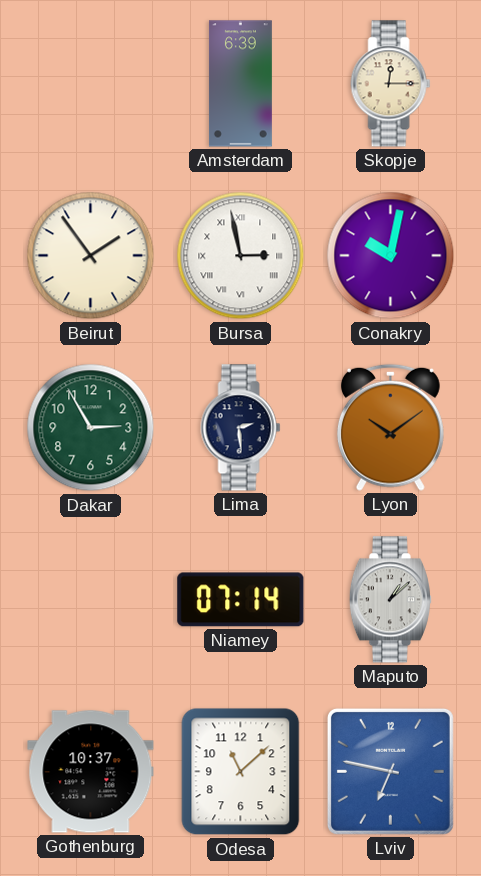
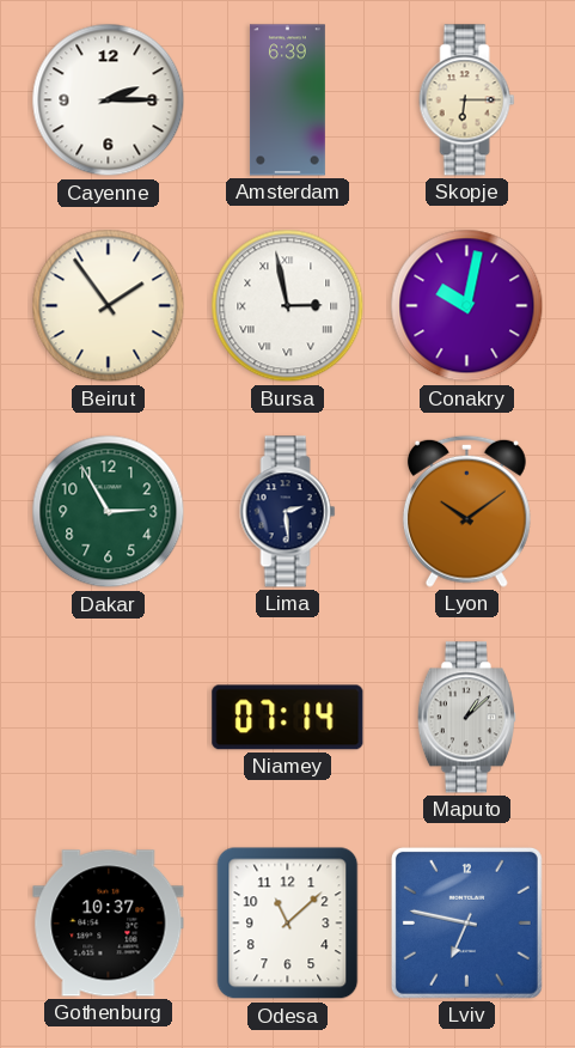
Cayenne: none -> 2:15
Skopje: 12:15 -> 6:15
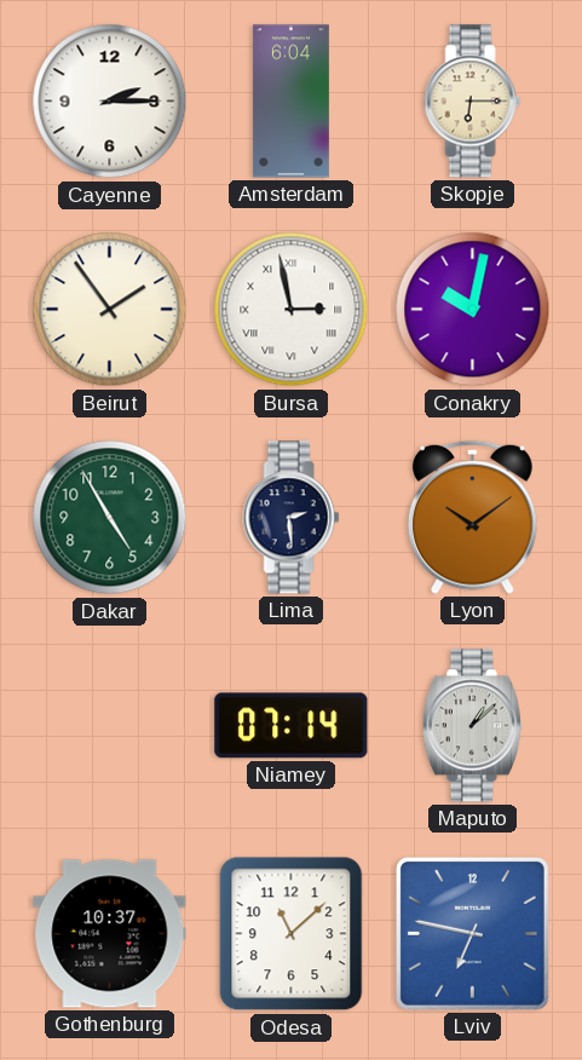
Amsterdam: 6:39 -> 6:04
Dakar: 2:55 -> 4:55
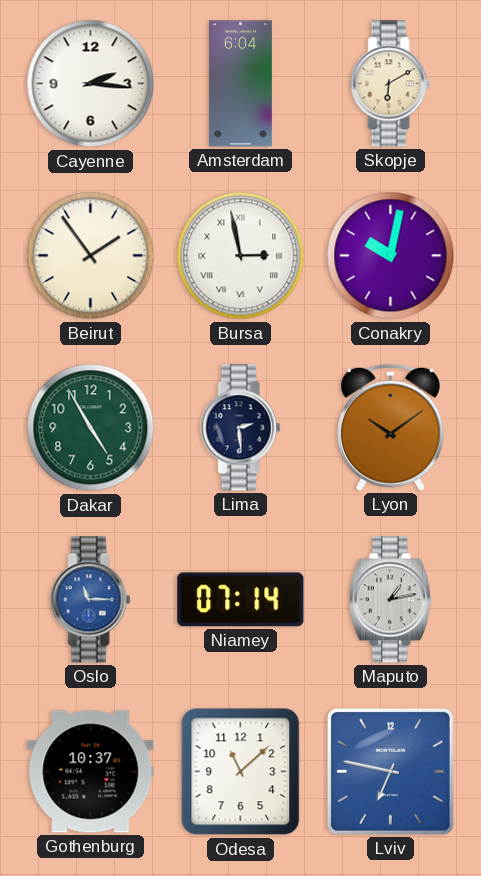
Cayenne: 2:15 -> 2:16
Skopje: 6:15 -> 6:10
Oslo: none -> 11:15
Maputo: 1:08 -> 1:13
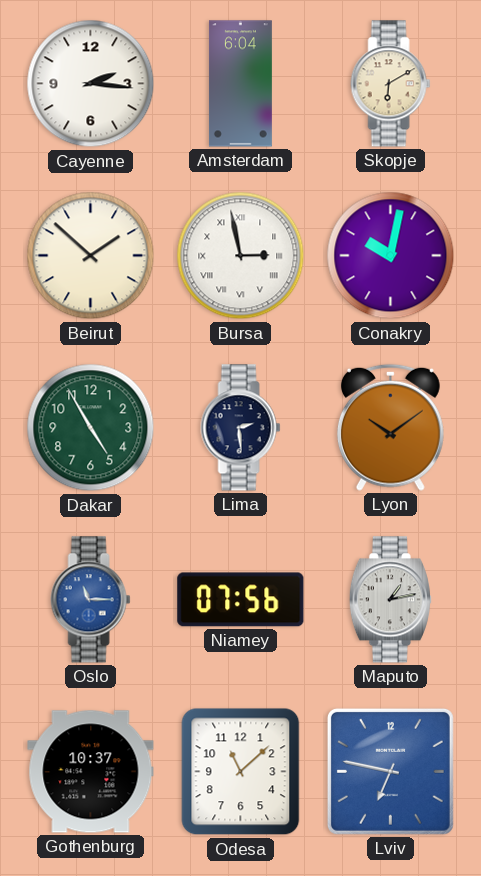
Beirut: 1:54 -> 1:52
Niamey: 07:14 -> 07:56
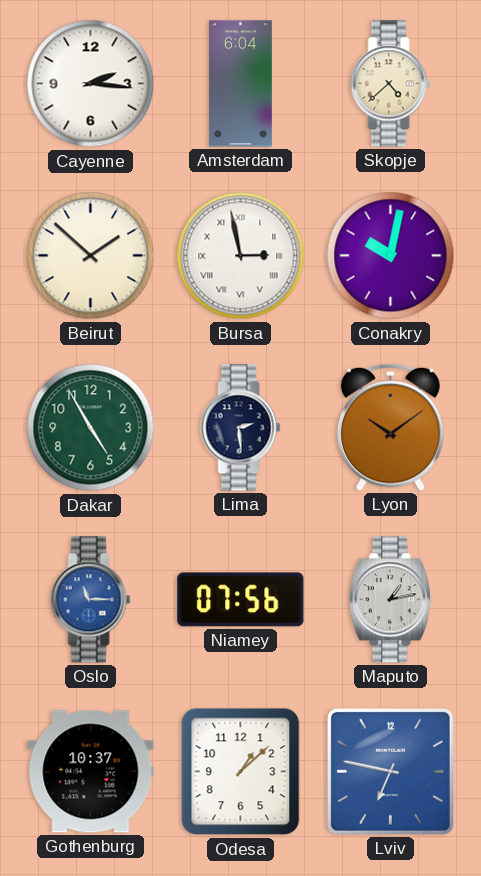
Skopje: 6:10 -> 4:38
Odesa: 11:08 -> 1:08
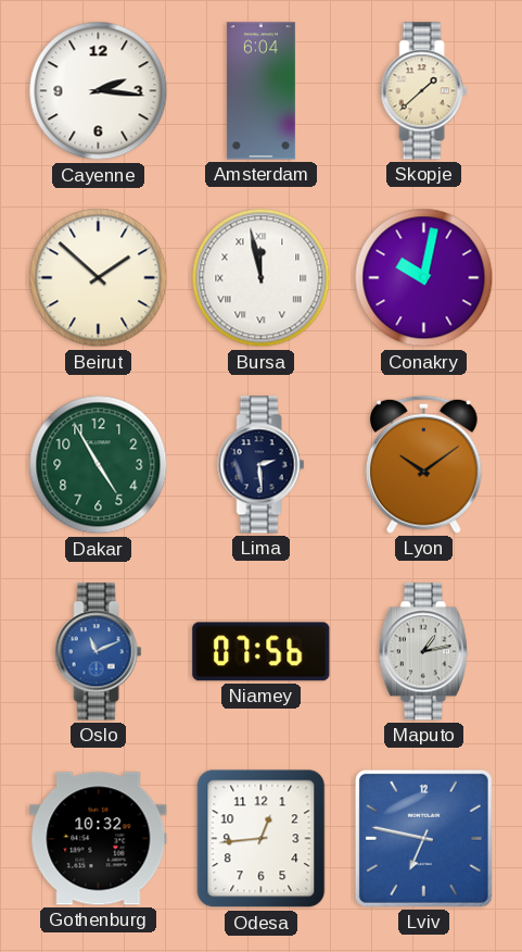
Skopje: 4:38 -> 1:38
Bursa: 2:58 -> 11:58
Oslo: 11:15 -> 11:11
Gothenburg: 10:37 -> 10:32
Odesa: 1:08 -> 12:44
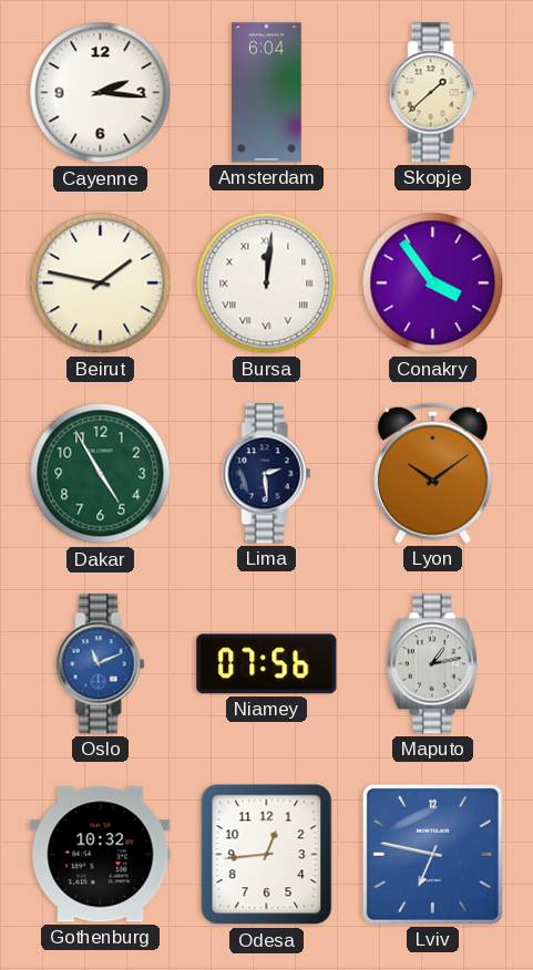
Beirut: 1:52 -> 1:47
Bursa: 11:58 -> 12:01
Conakry: 10:02 -> 3:54
